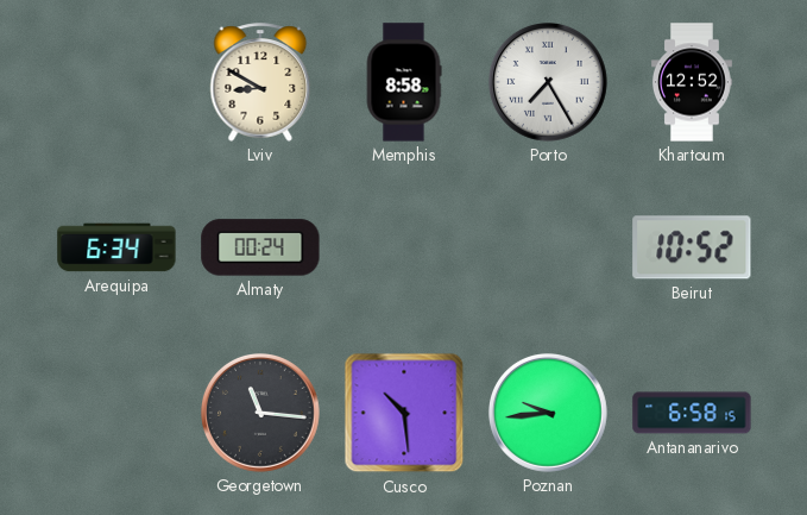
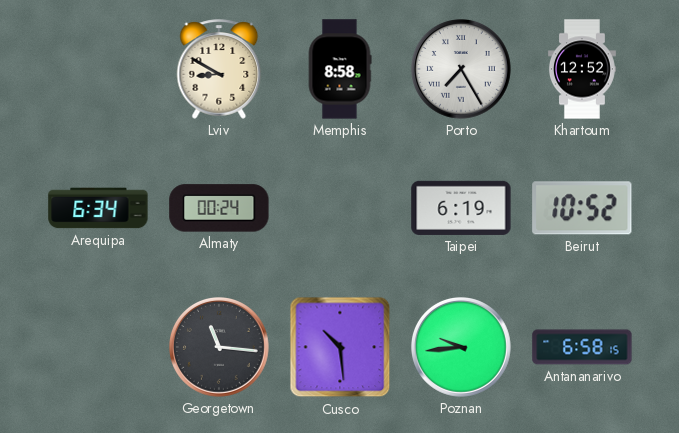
Taipei: none -> 6:19
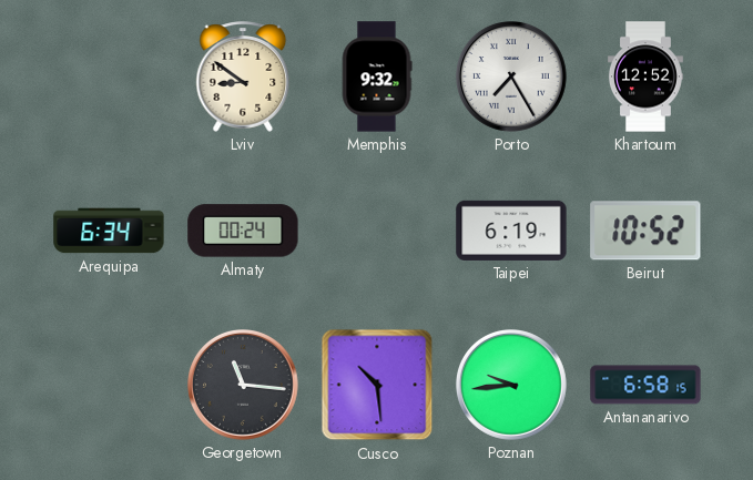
Lviv: 8:50 -> 8:51
Memphis: 8:58 -> 9:32
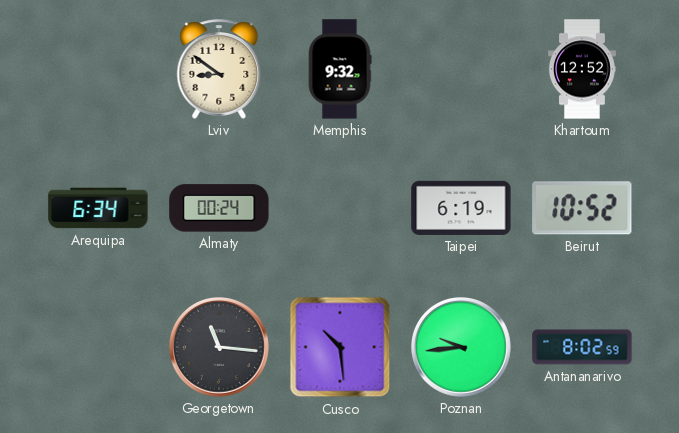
Porto: 7:25 -> none
Antananarivo: 6:58 -> 8:02
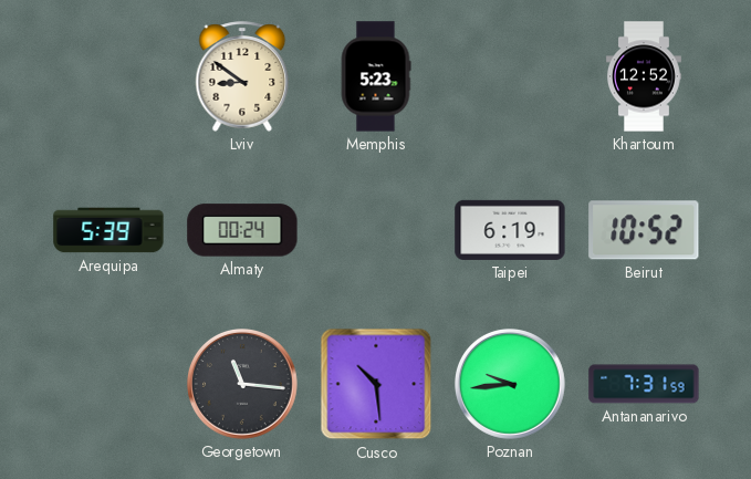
Memphis: 9:32 -> 5:23
Arequipa: 6:34 -> 5:39
Antananarivo: 8:02 -> 7:31
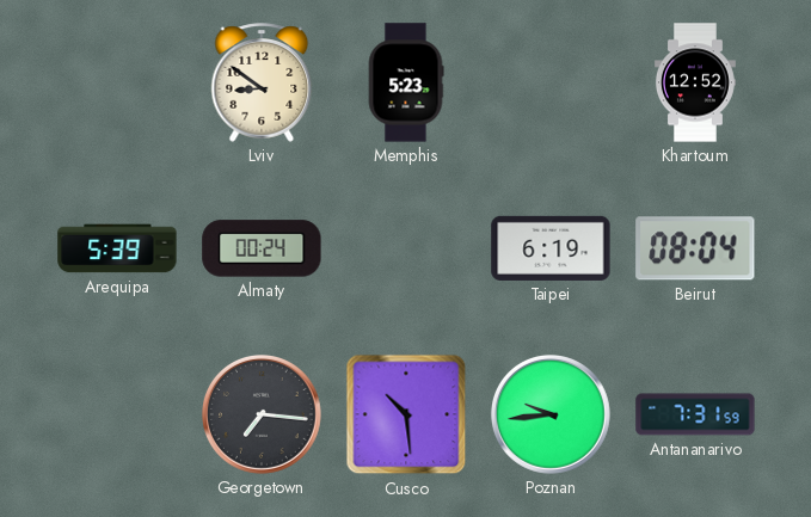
Beirut: 10:52 -> 08:04
Georgetown: 11:16 -> 7:16
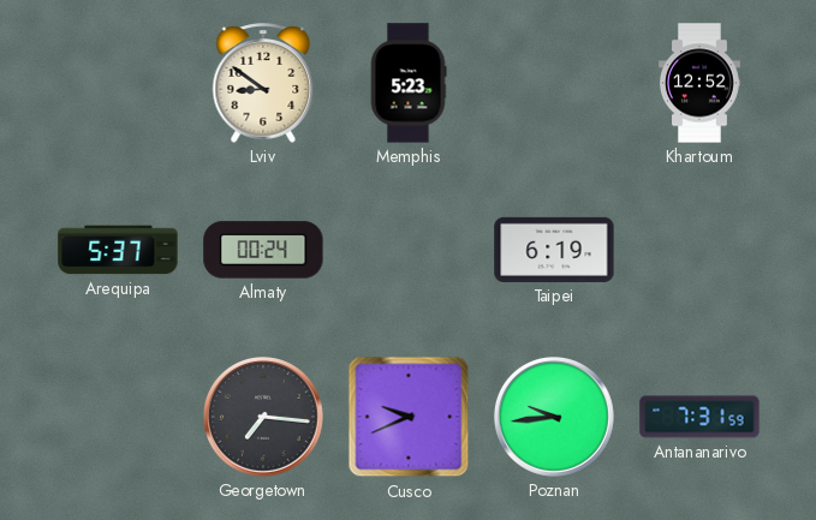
Arequipa: 5:39 -> 5:37
Beirut: 08:04 -> none
Cusco: 10:29 -> 9:41
